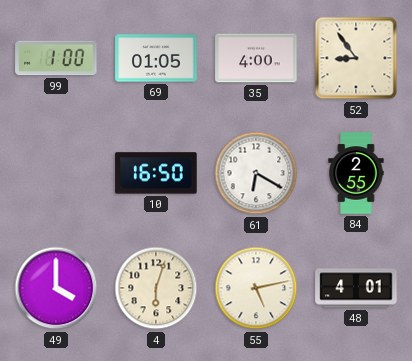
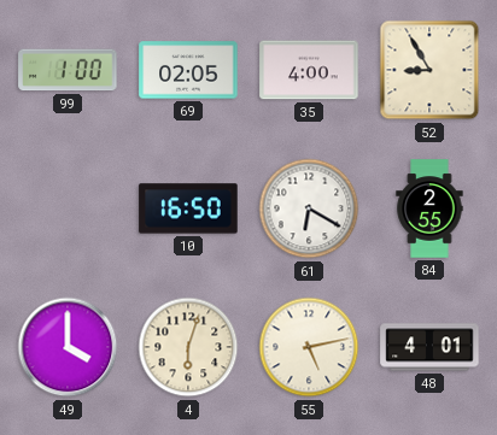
69: 01:05 -> 02:05
52: 8:54 -> 8:55
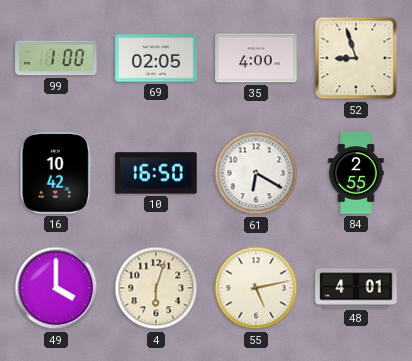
52: 8:55 -> 8:57
16: none -> 10:42
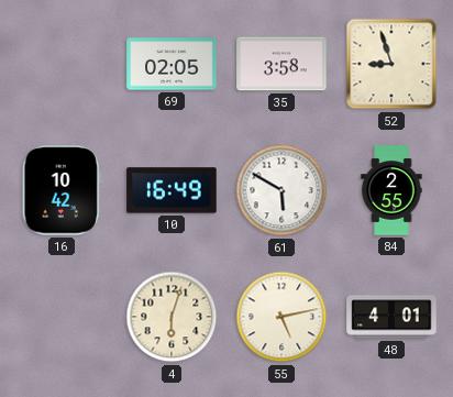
99: 1:00 -> none
35: 4:00 -> 3:58
10: 16:50 -> 16:49
61: 6:20 -> 5:50
49: 4:00 -> none
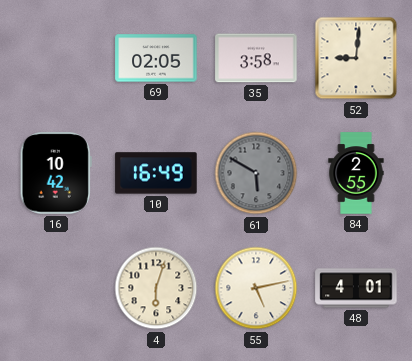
52: 8:57 -> 9:01
61 dial: white -> grey
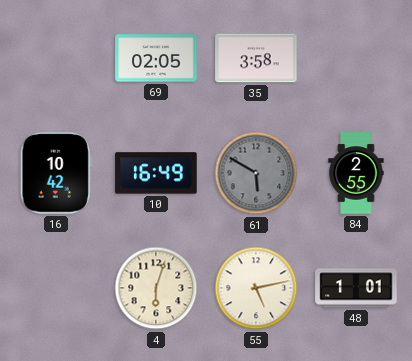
52: 9:01 -> none
48: 4:01 -> 1:01
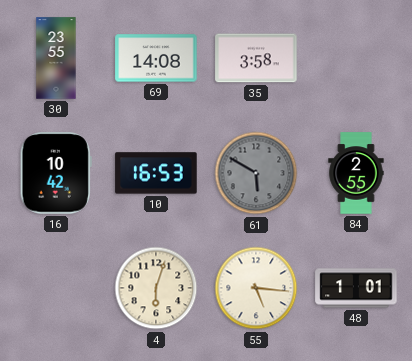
30: none -> 23:55
69: 02:05 -> 14:08
10: 16:49 -> 16:53
55: 5:13 -> 5:16
